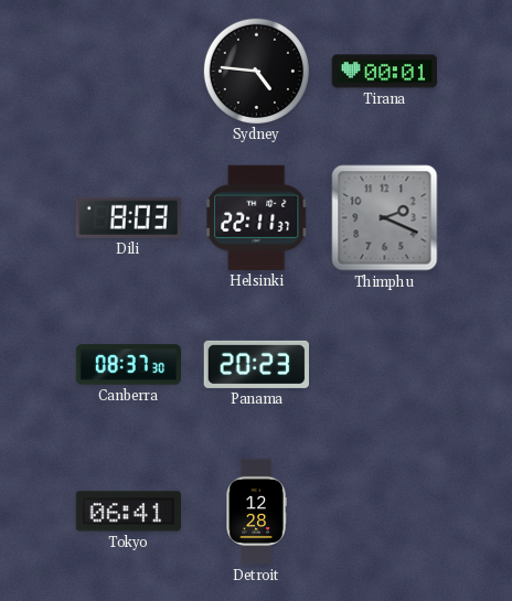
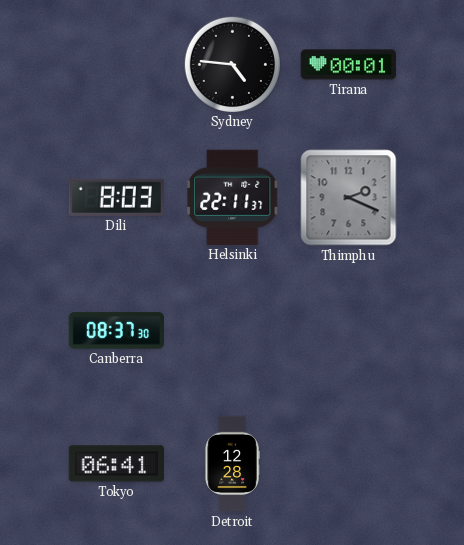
Panama: 20:23 -> none
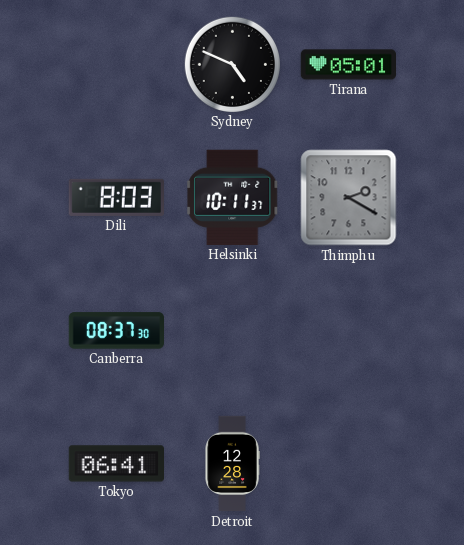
Sydney: 4:46 -> 4:49
Tirana: 00:01 -> 05:01
Helsinki: 22:11 -> 10:11
Thimphu: 2:19 -> 2:20
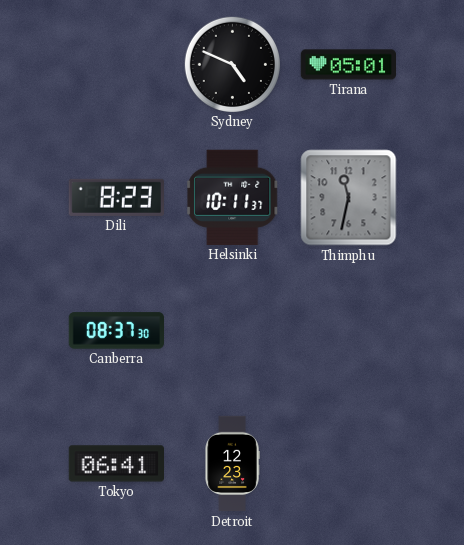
Dili: 8:03 -> 8:23
Thimphu: 2:20 -> 11:32
Detroit: 12:28 -> 12:23
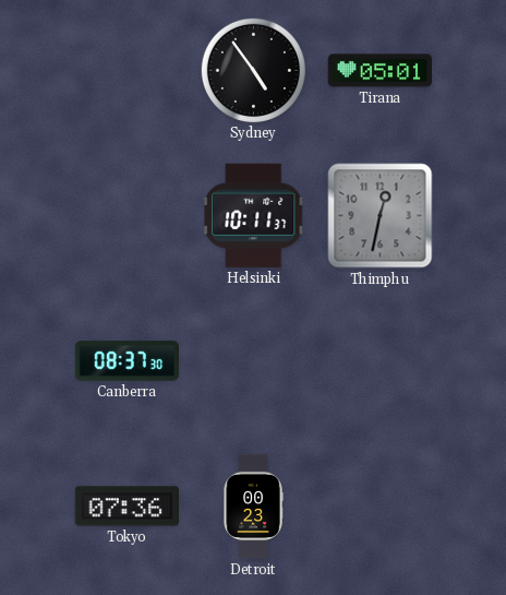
Sydney: 4:49 -> 4:54
Dili: 8:23 -> none
Thimphu: 11:32 -> 12:32
Tokyo: 06:41 -> 07:36
Detroit: 12:23 -> 00:23
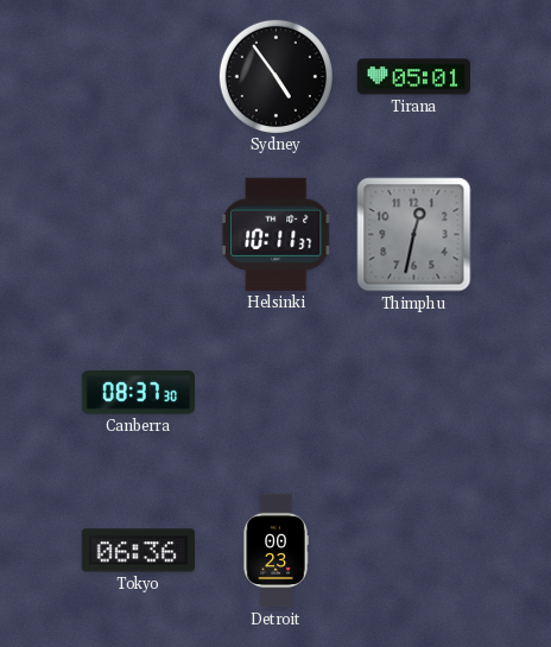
Tokyo: 07:36 -> 06:36
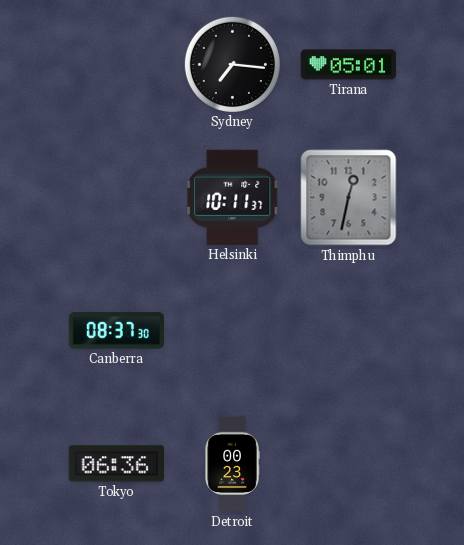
Sydney: 4:54 -> 7:16
